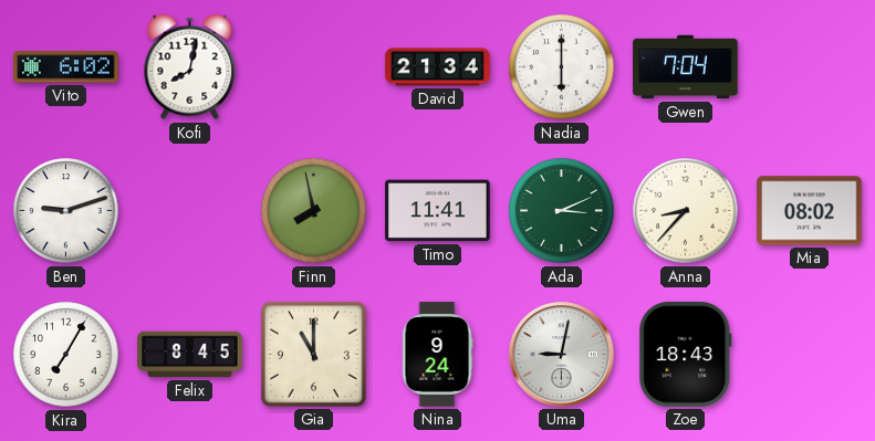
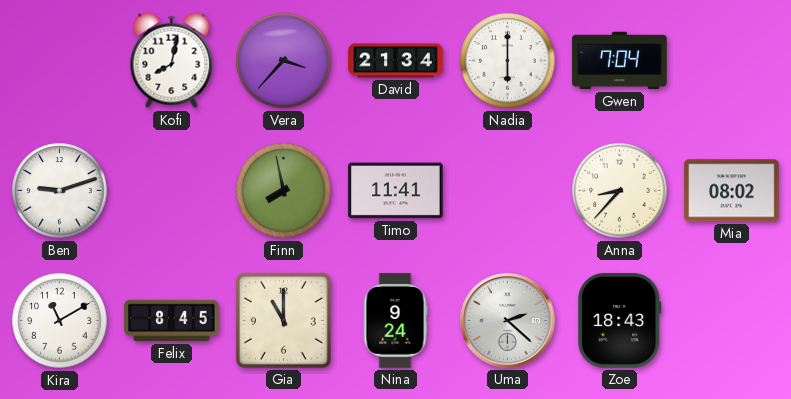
Vito: 6:02 -> none
Vera: none -> 3:37
Ada: 3:11 -> none
Kira: 7:05 -> 11:10
Uma: 9:02 -> 2:22
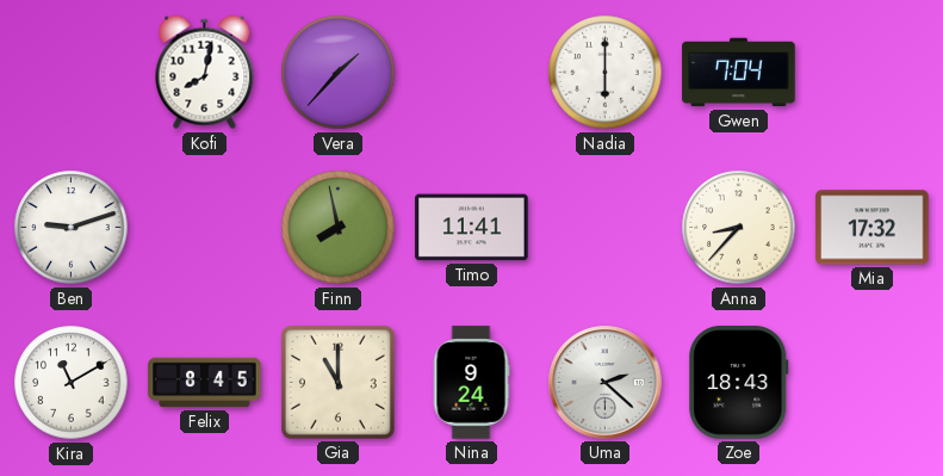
Vera: 3:37 -> 1:37
David: 21:34 -> none
Mia: 08:02 -> 17:32
